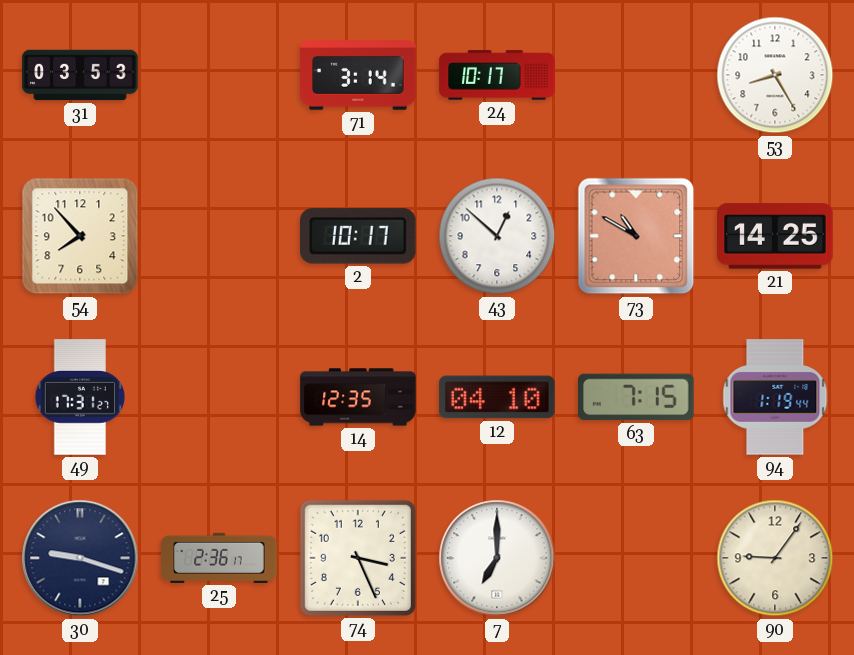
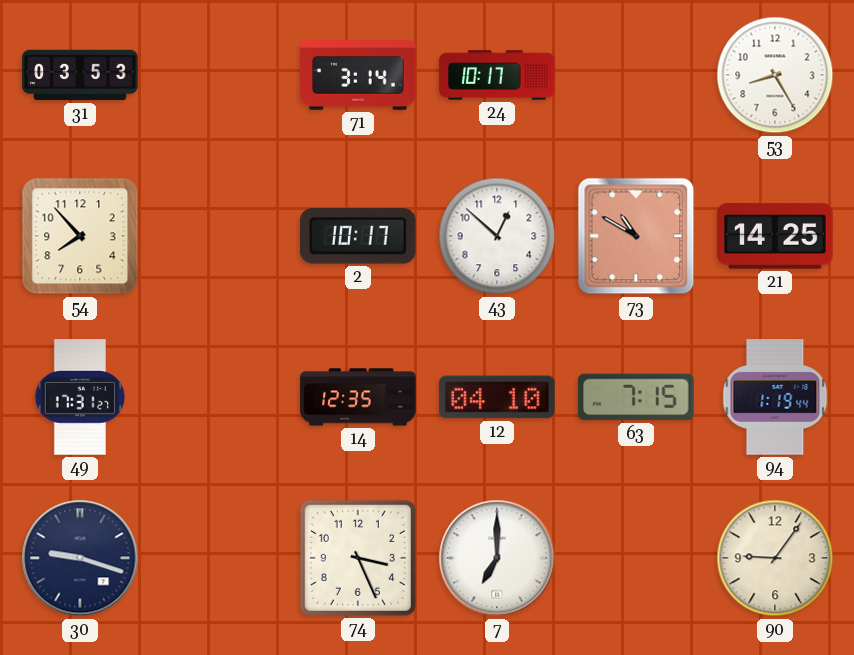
25: 2:36 -> none
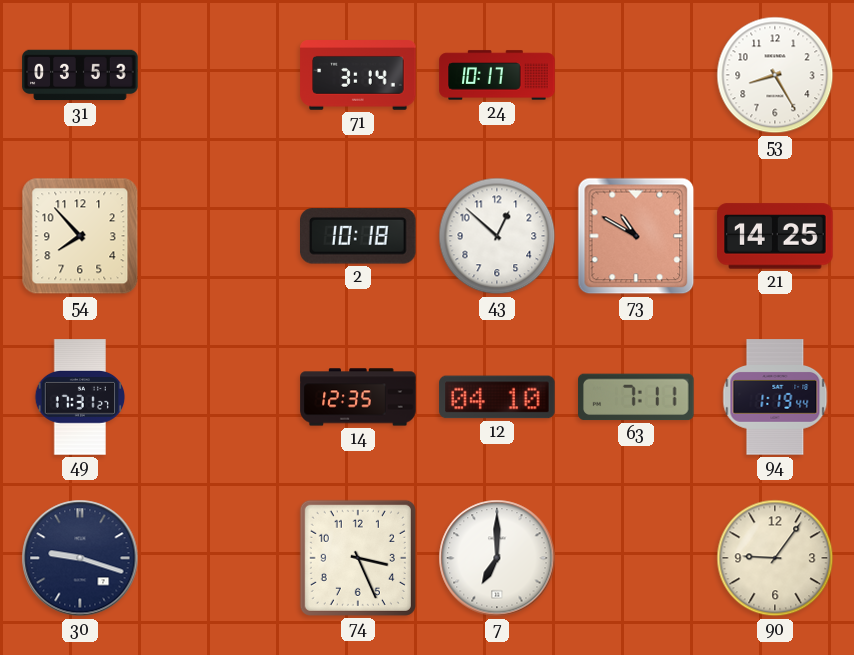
2: 10:17 -> 10:18
63: 7:15 -> 7:11
